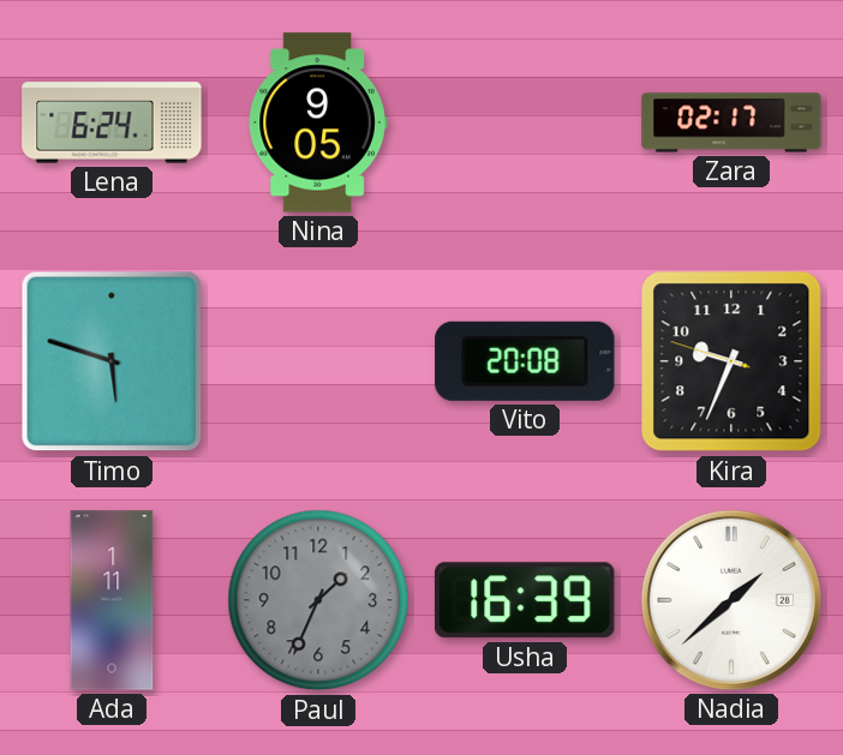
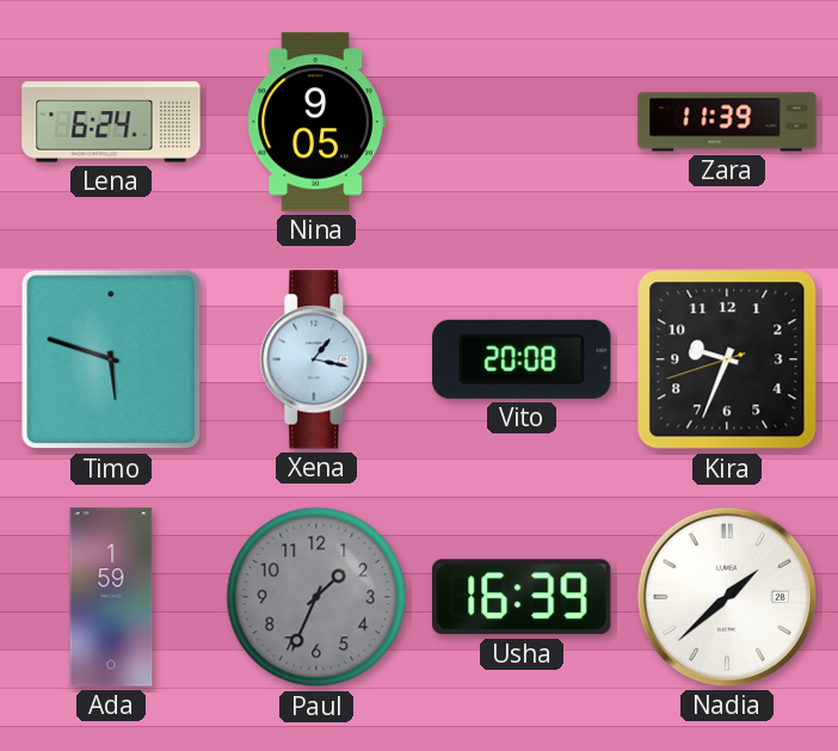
Zara: 02:17 -> 11:39
Xena: none -> 1:17
Kira: 9:33:48 -> 9:33:42
Ada: 1:11 -> 1:59
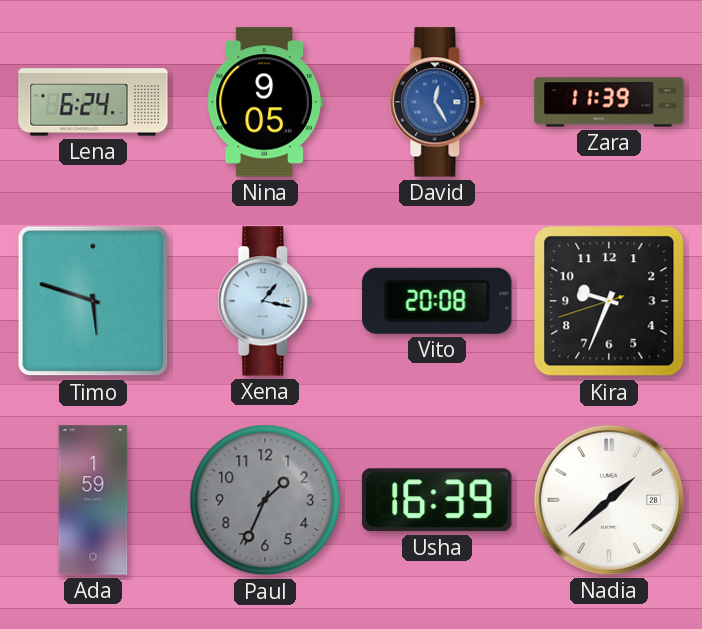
David: none -> 12:25
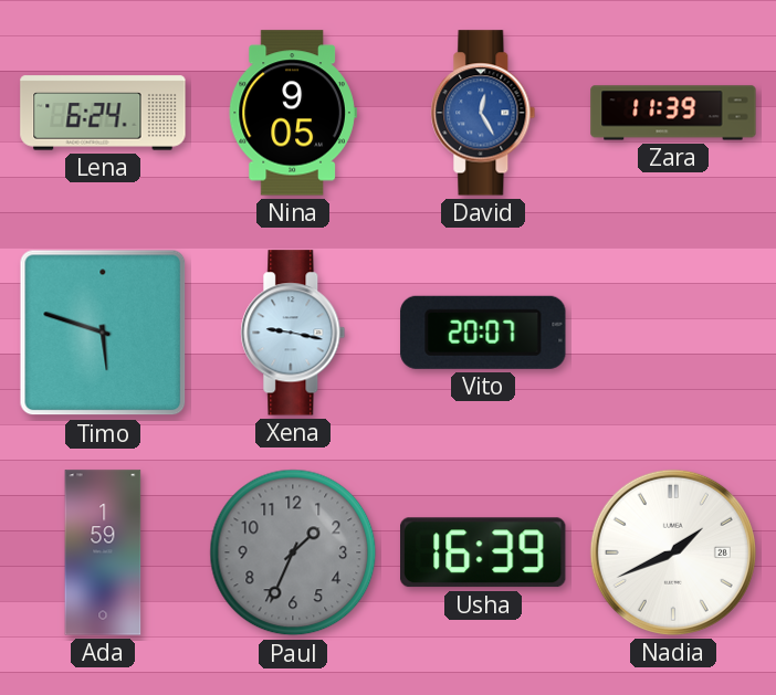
Xena: 1:17 -> 9:17
Vito: 20:08 -> 20:07
Kira: 9:33 -> none
Nadia: 1:38 -> 1:41
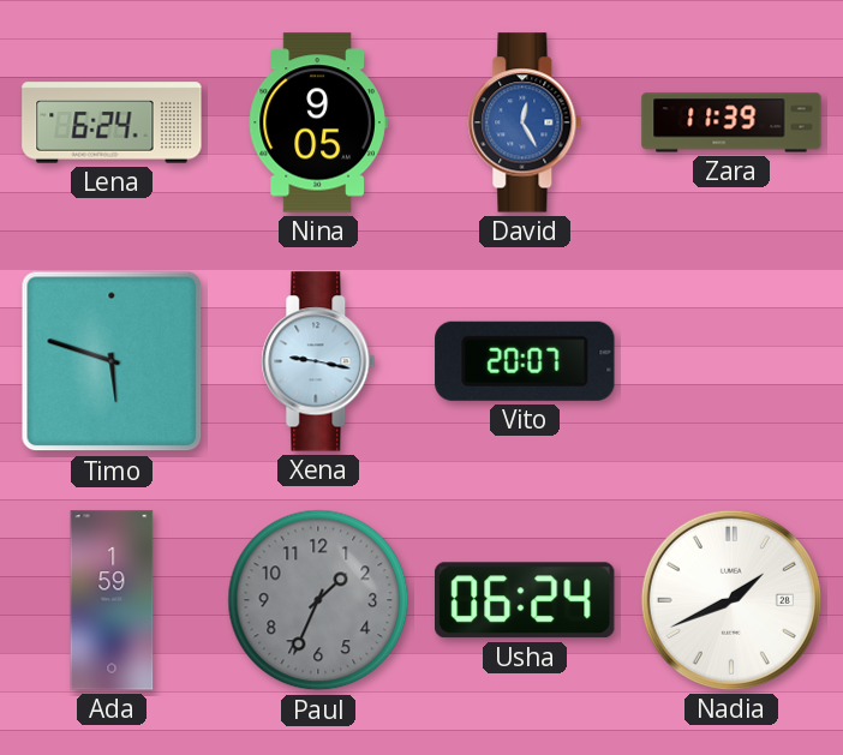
Usha: 16:39 -> 06:24
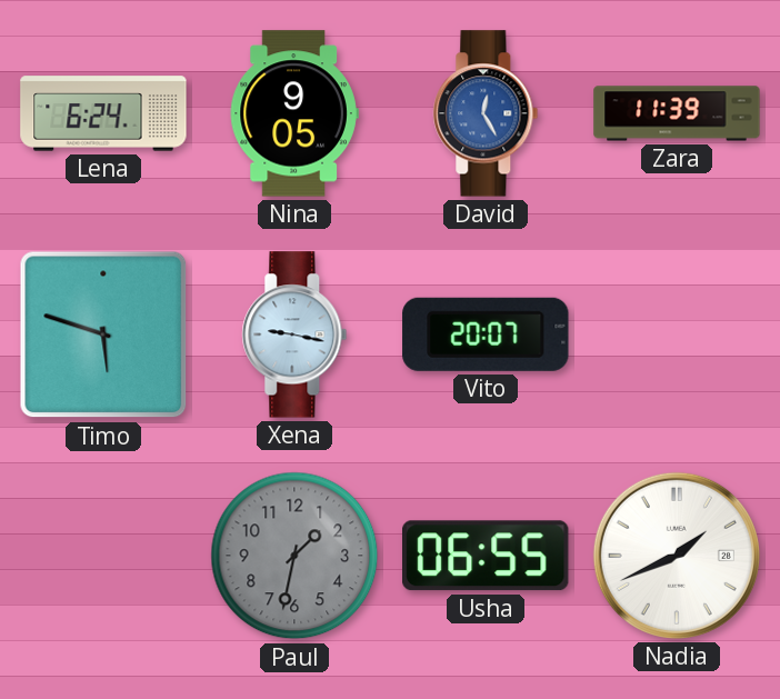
Ada: 1:59 -> none
Paul: 1:34 -> 1:32
Usha: 06:24 -> 06:55
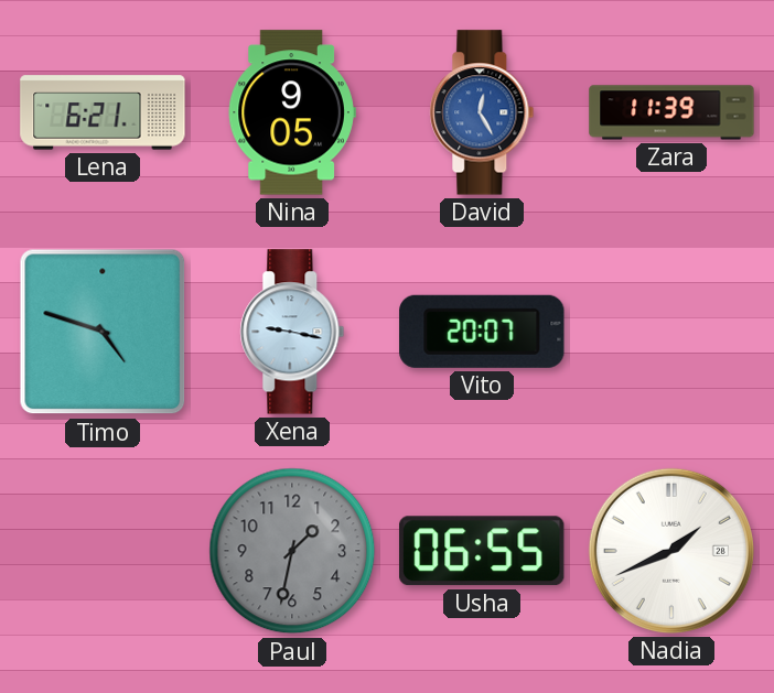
Lena: 6:24 -> 6:21
Timo: 5:48 -> 4:48
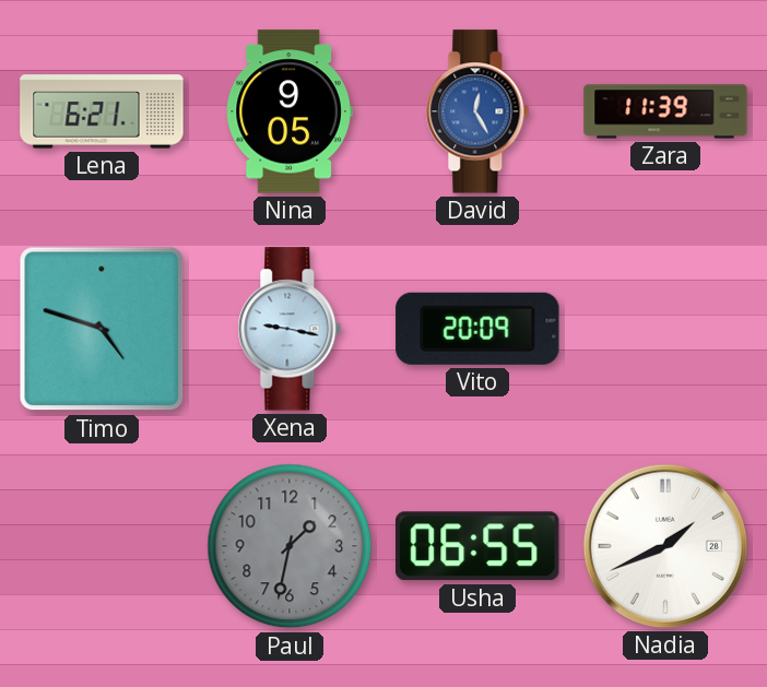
Vito: 20:07 -> 20:09
